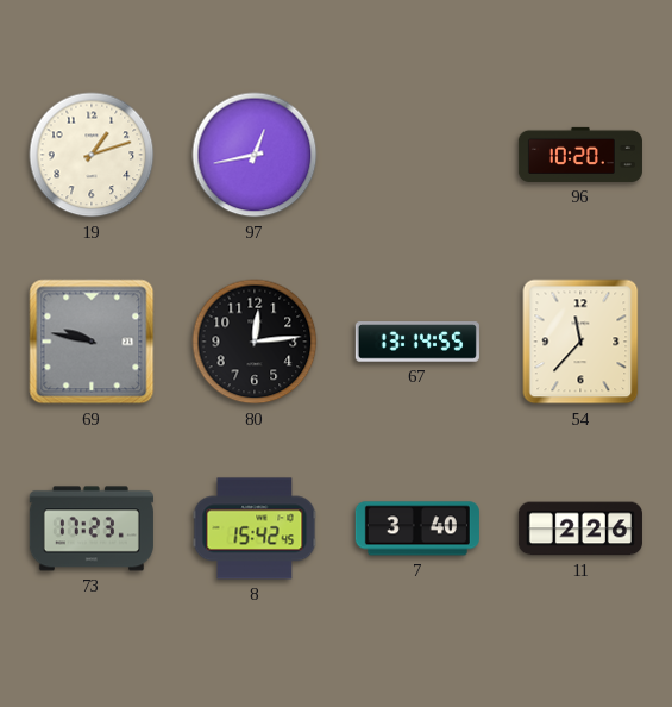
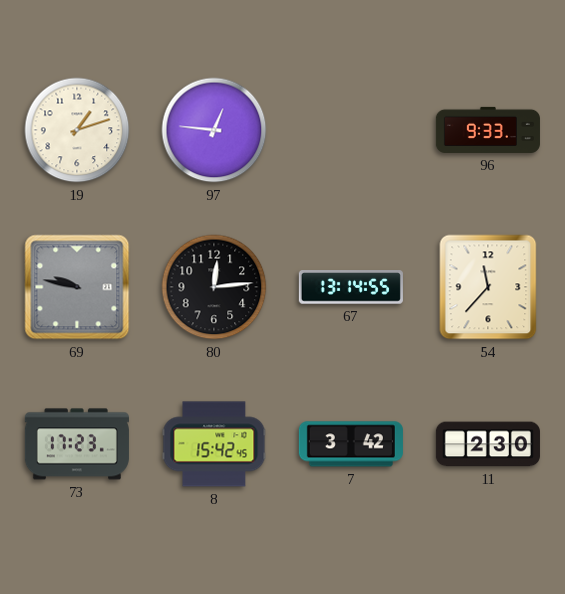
97: 12:43 -> 12:46
96: 10:20 -> 9:33
7: 3:40 -> 3:42
11: 2:26 -> 2:30
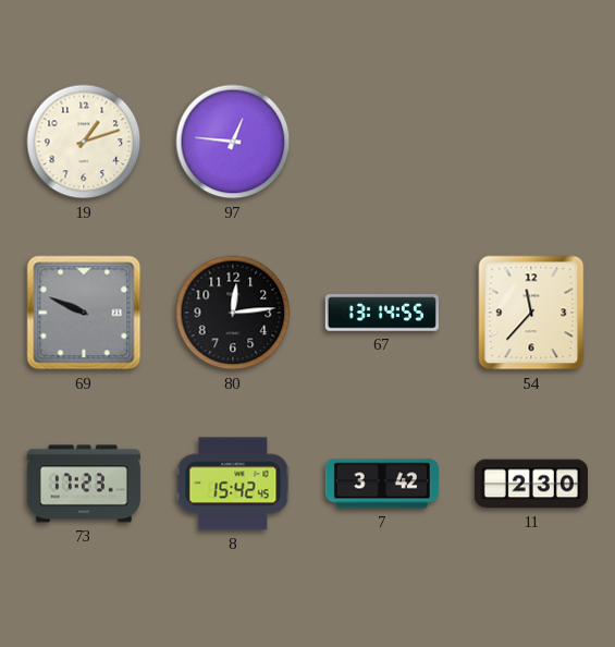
96: 9:33 -> none
69: 9:47 -> 9:49
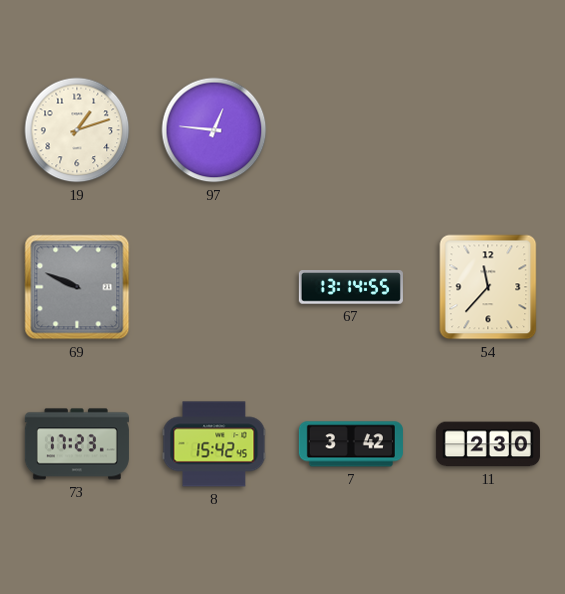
80: 12:14 -> none
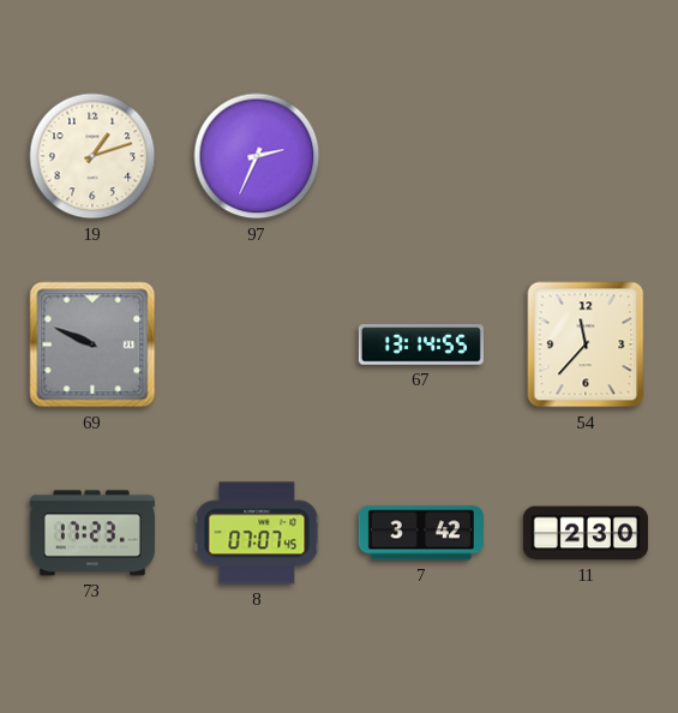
97: 12:46 -> 2:34
8: 15:42 -> 07:07
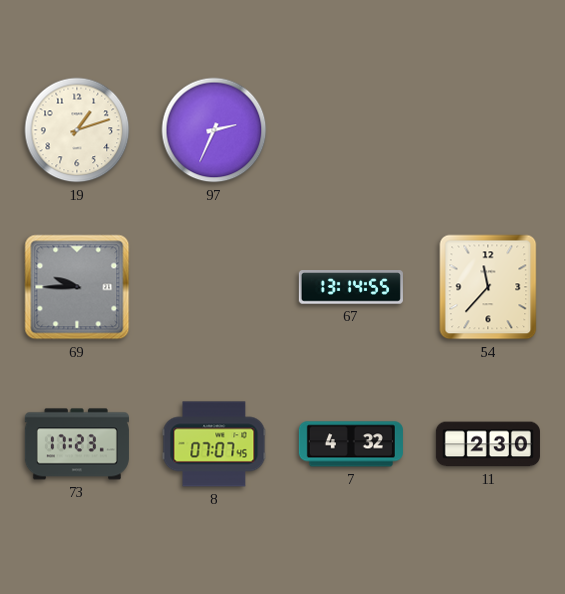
69: 9:49 -> 9:45
7: 3:42 -> 4:32
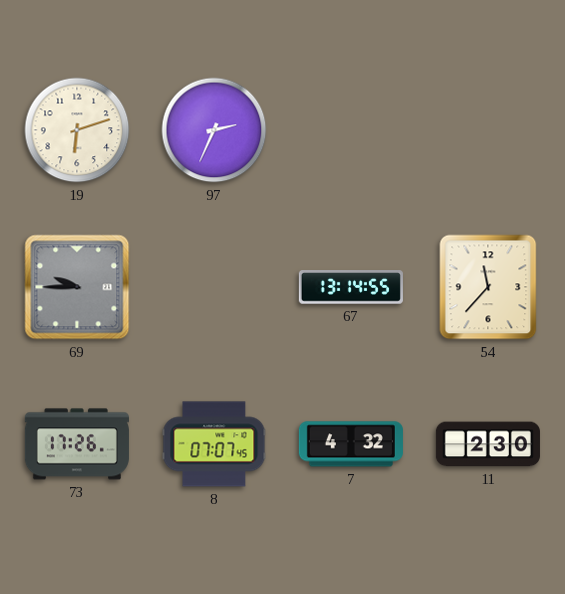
19: 1:12 -> 6:12
73: 17:23 -> 17:26
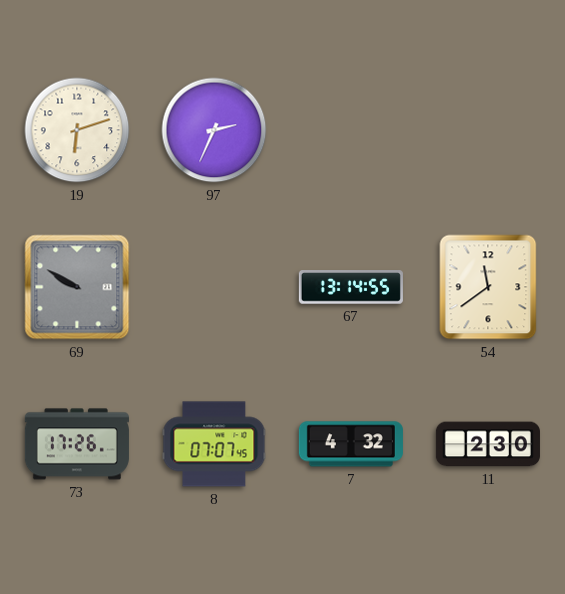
69: 9:45 -> 9:50
54: 11:37 -> 11:39
